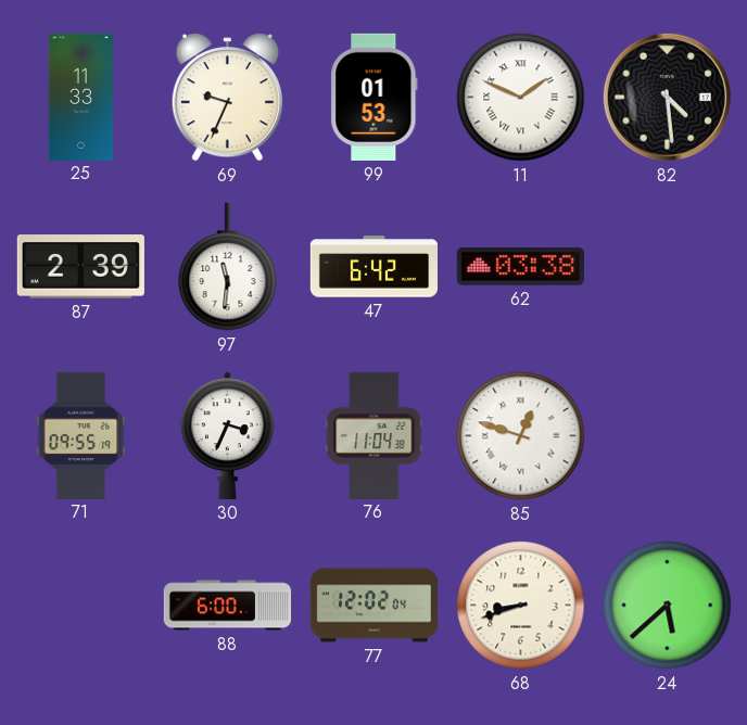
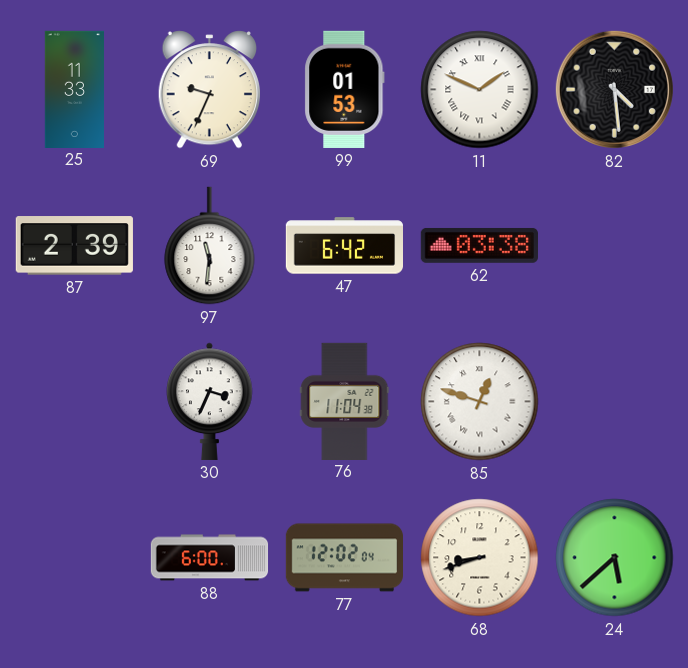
71: 09:55 -> none
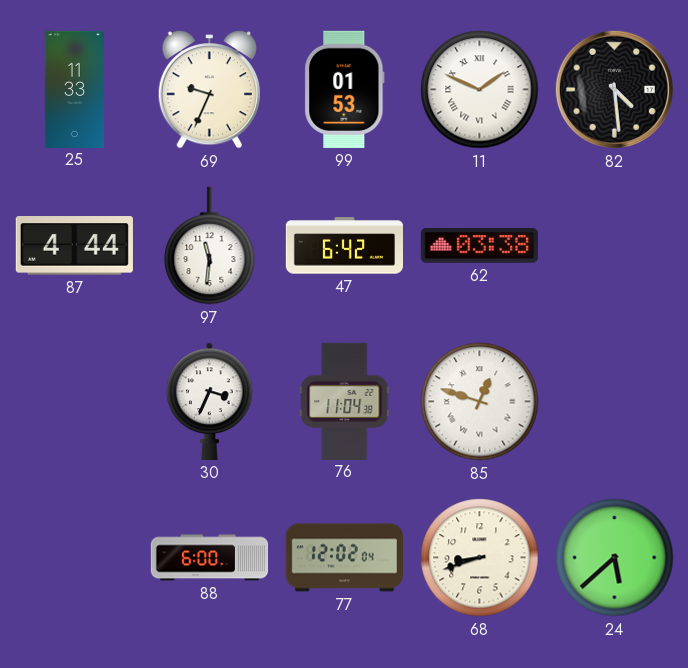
87: 2:39 -> 4:44
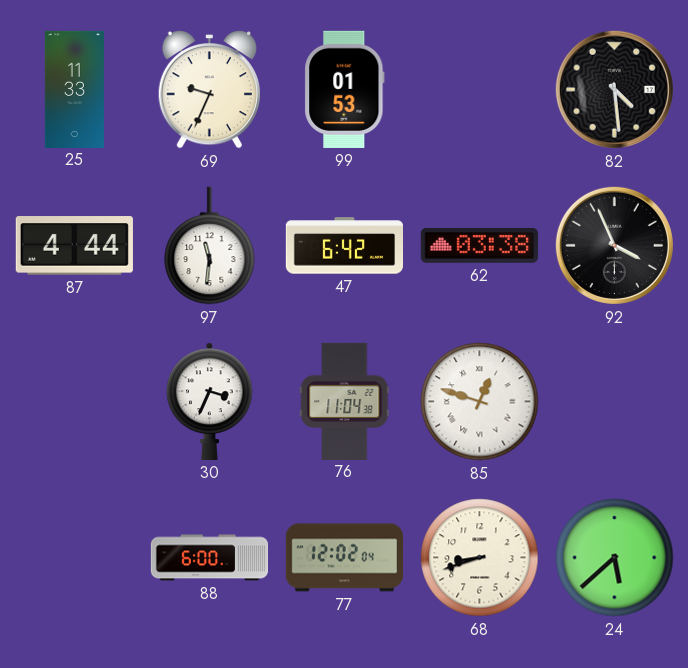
11: 1:49 -> none
92: none -> 3:56
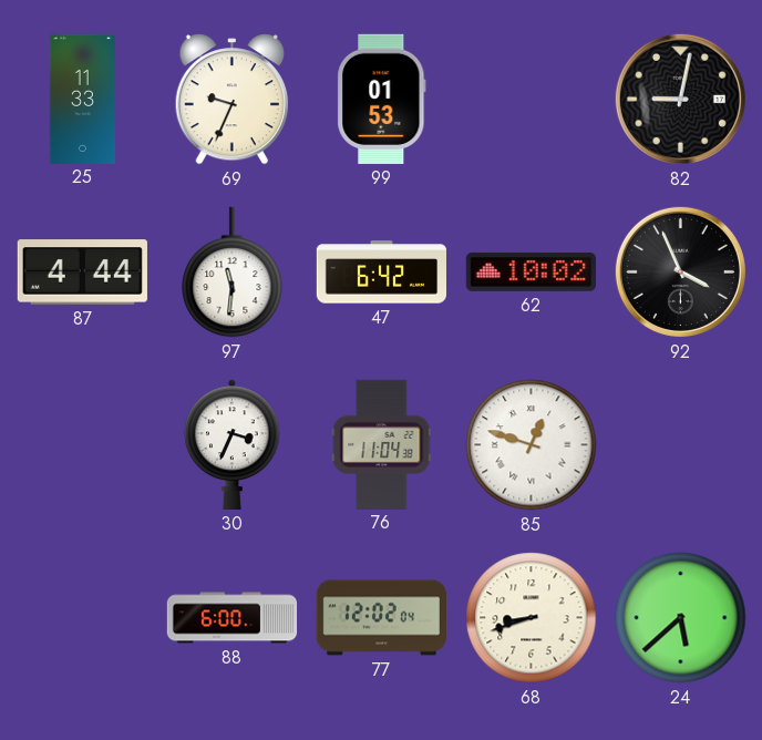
82: 4:29 -> 9:02
62: 03:38 -> 10:02
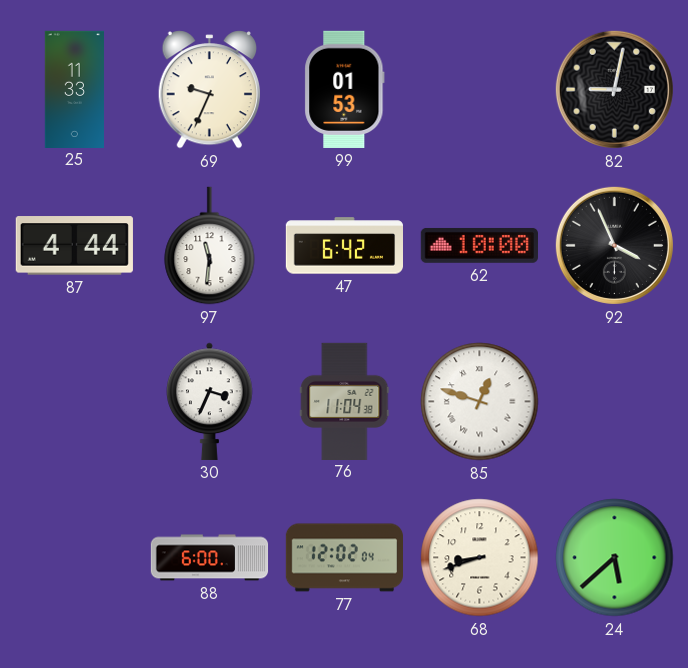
62: 10:02 -> 10:00
